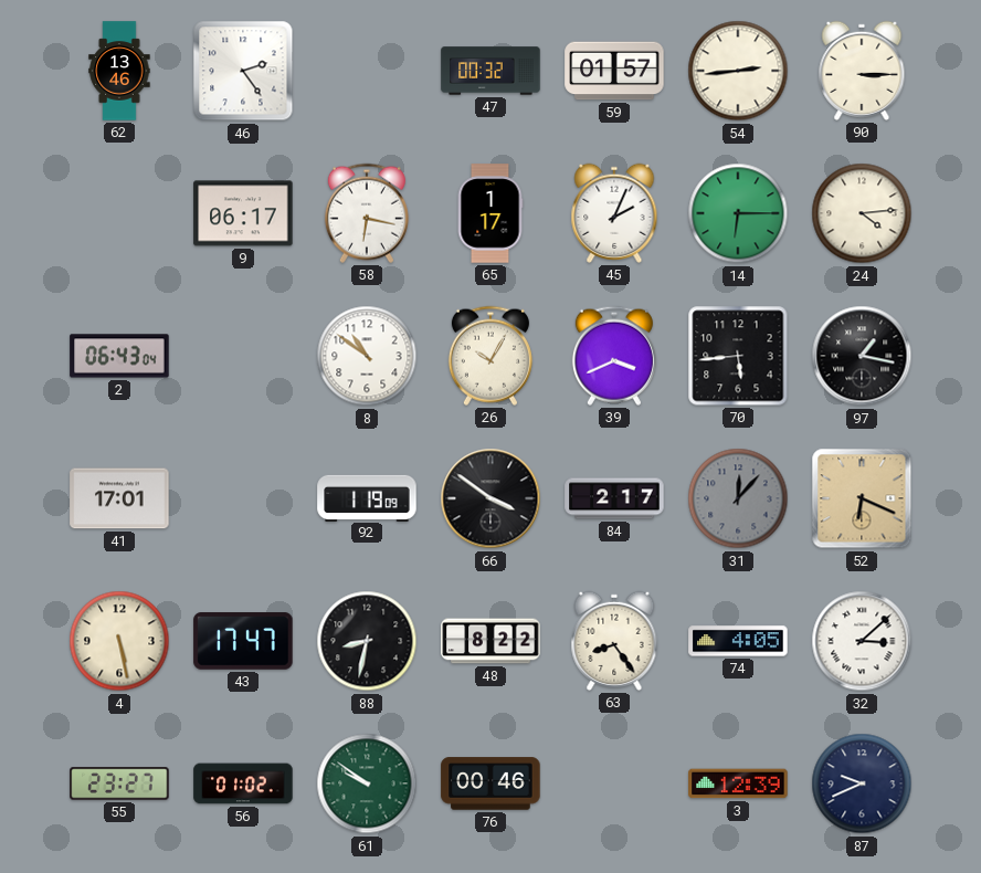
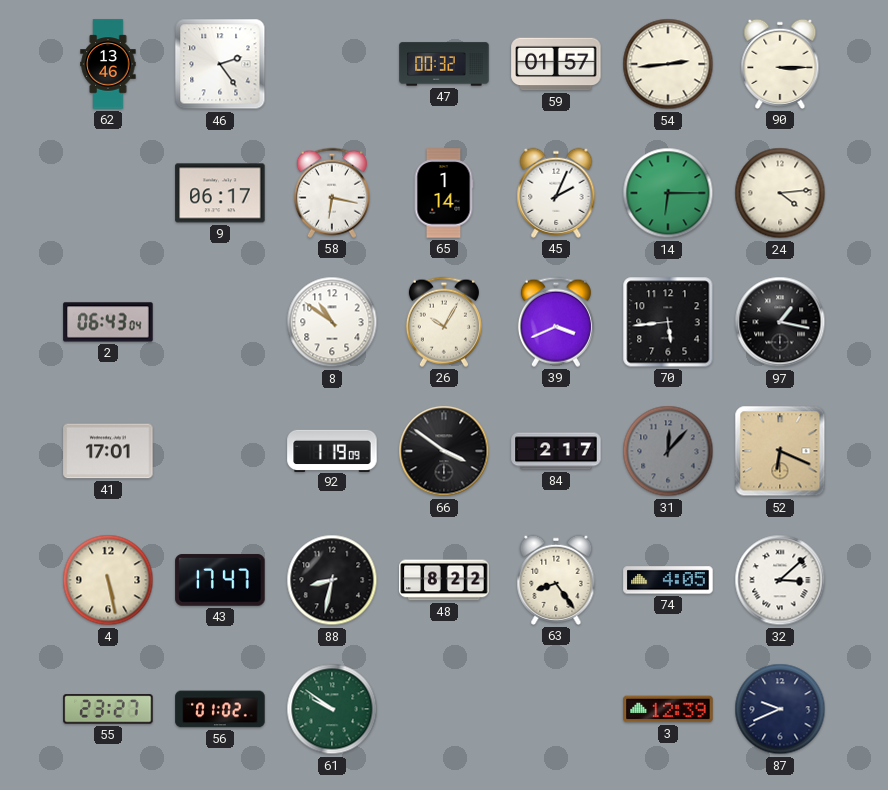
65: 1:17 -> 1:14
76: 00:46 -> none
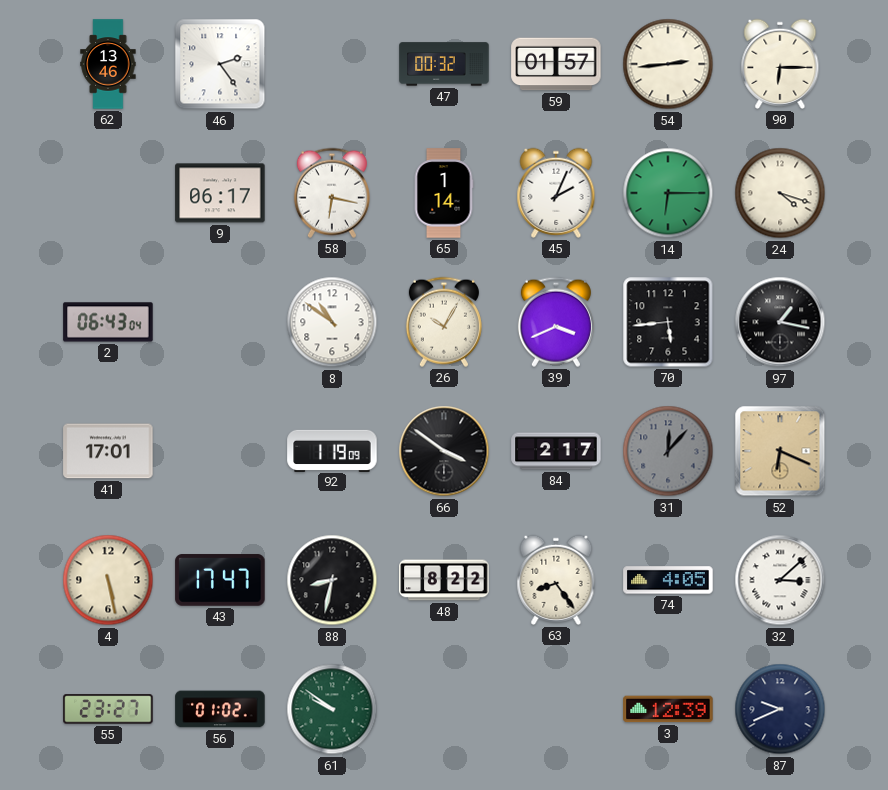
90: 3:15 -> 6:15
24: 4:14 -> 4:18
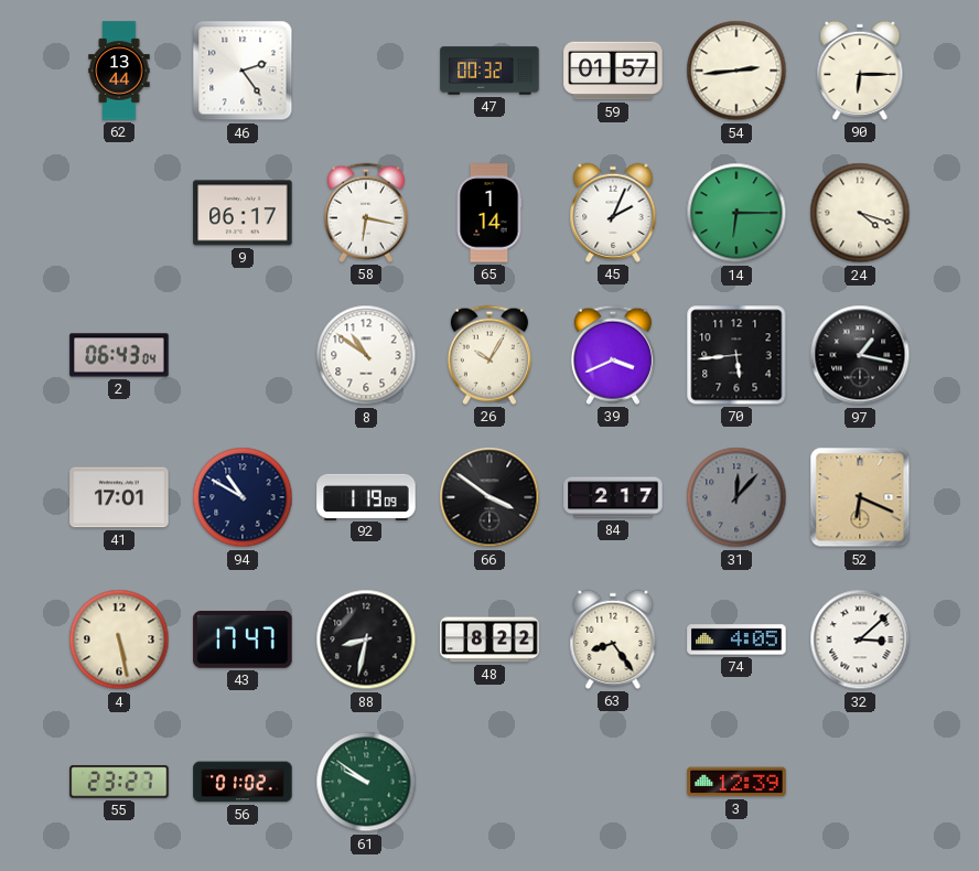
62: 13:46 -> 13:44
94: none -> 10:50
87: 9:41 -> none
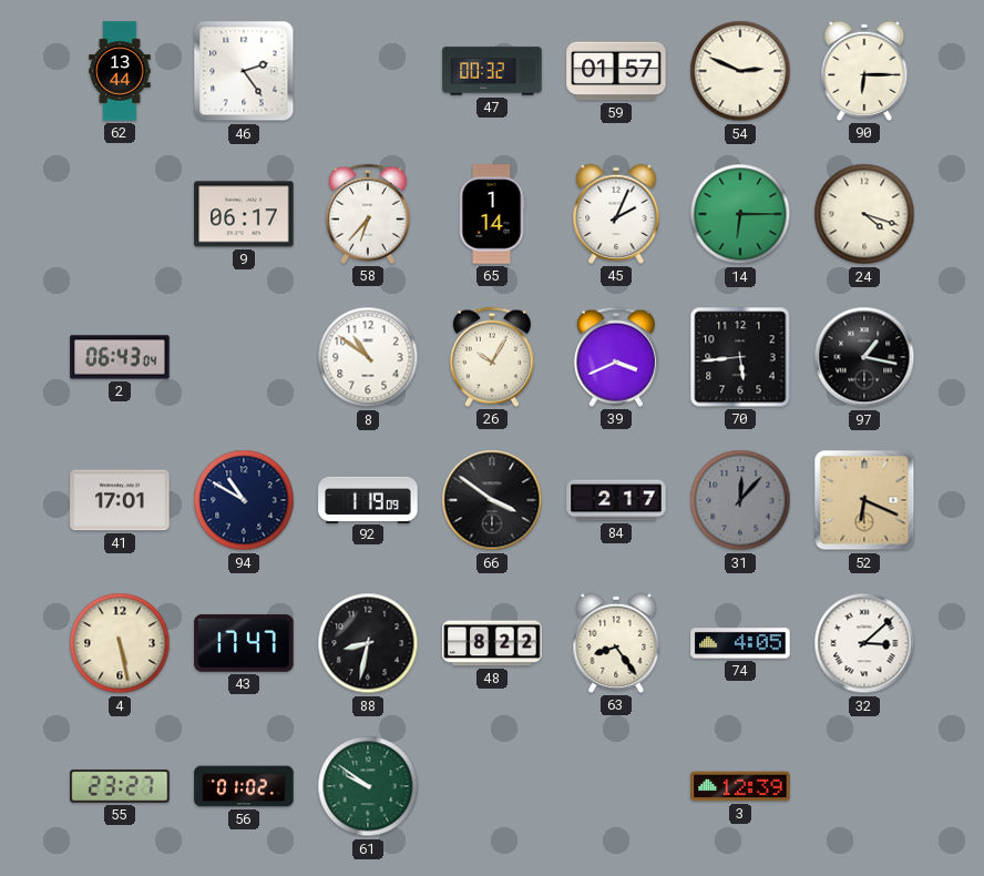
54: 2:44 -> 2:49
58: 6:17 -> 6:37
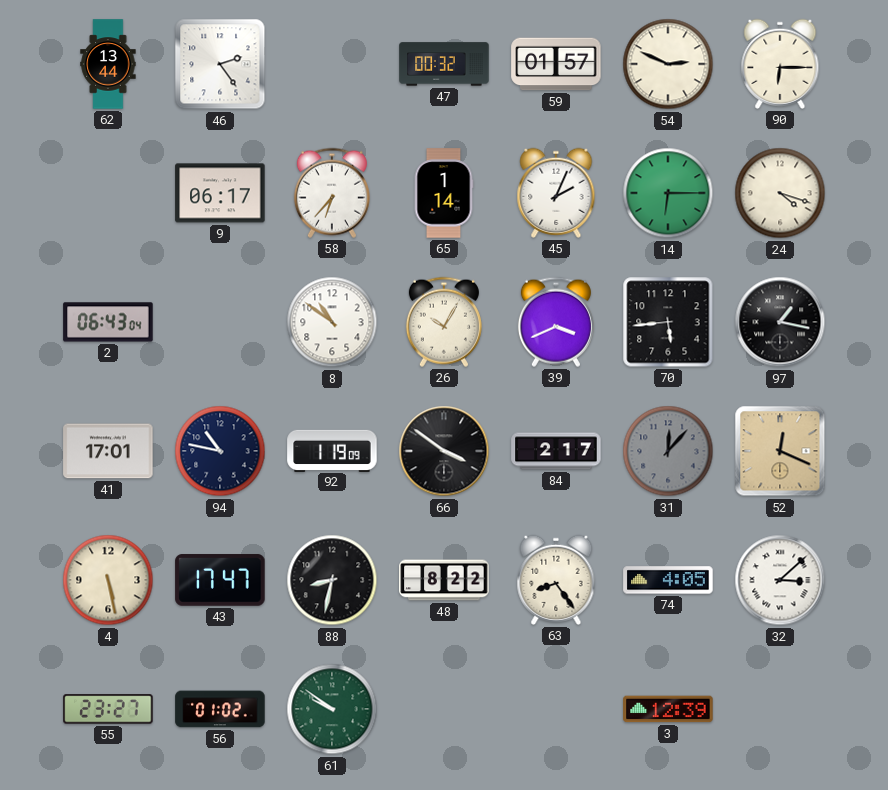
94: 10:50 -> 10:47
52: 6:19 -> 12:19
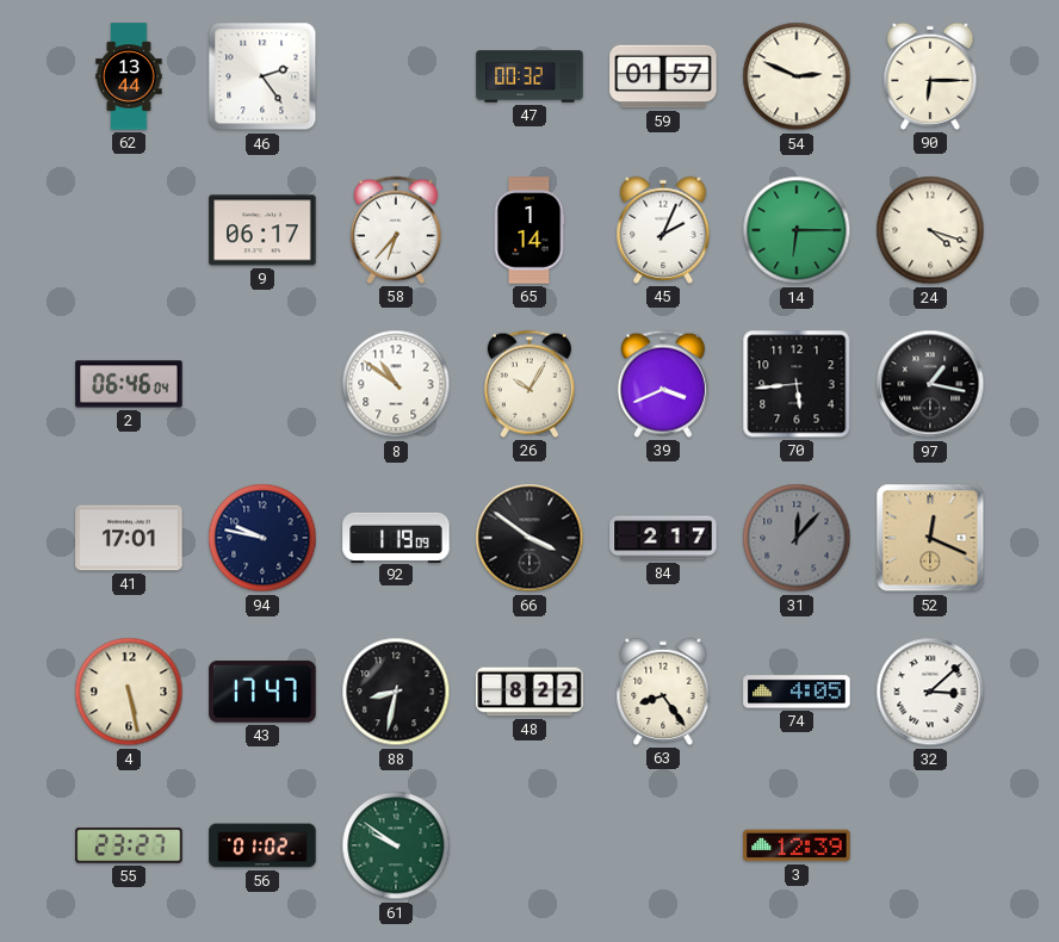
2: 06:43 -> 06:46
94: 10:47 -> 9:47
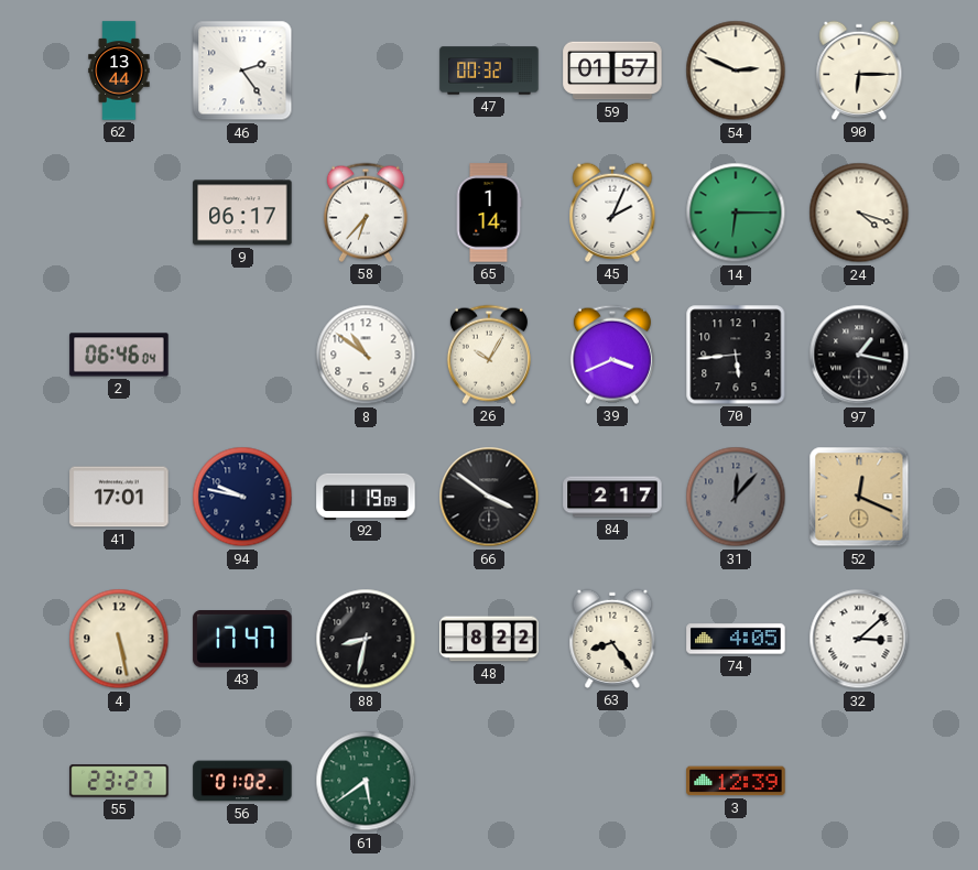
61: 9:51 -> 5:39
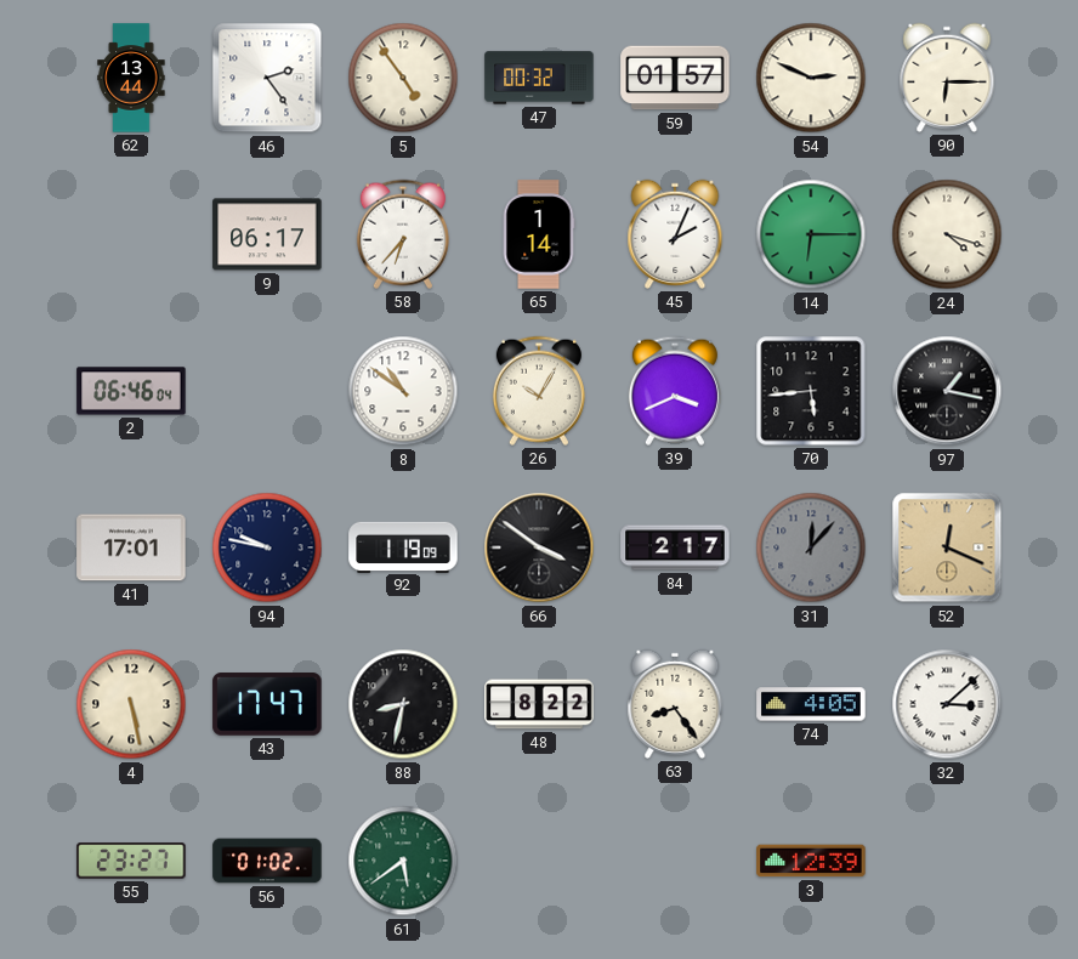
5: none -> 4:54
